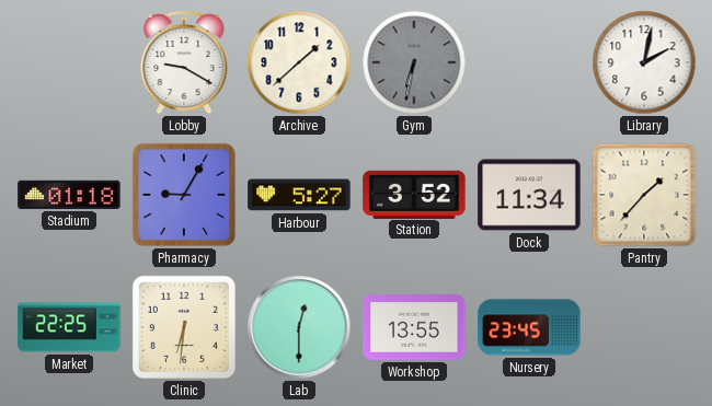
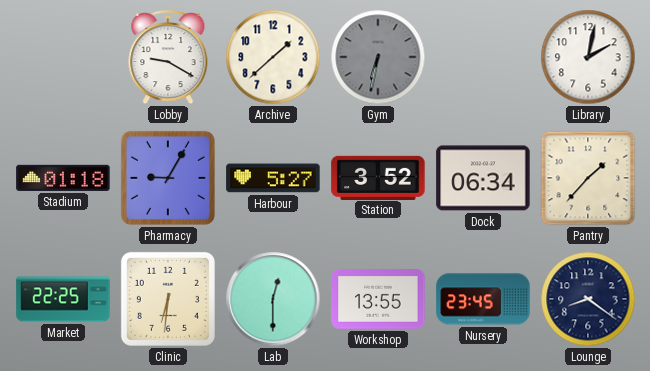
Dock: 11:34 -> 06:34
Lounge: none -> 8:21
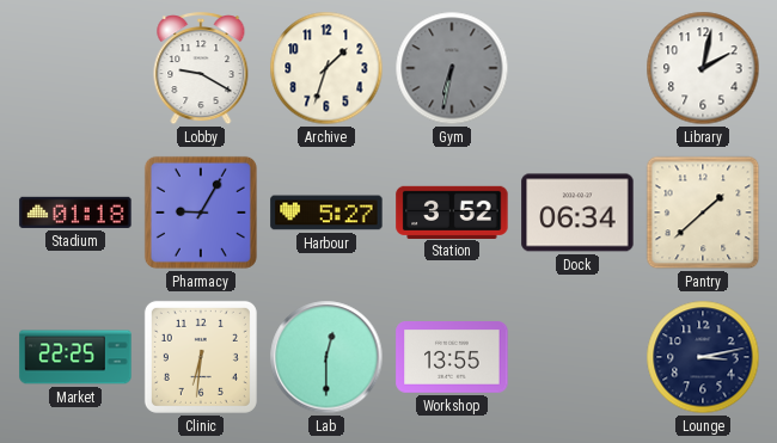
Archive: 1:38 -> 1:33
Pantry: 1:37 -> 1:38
Nursery: 23:45 -> none
Lounge: 8:21 -> 3:13
